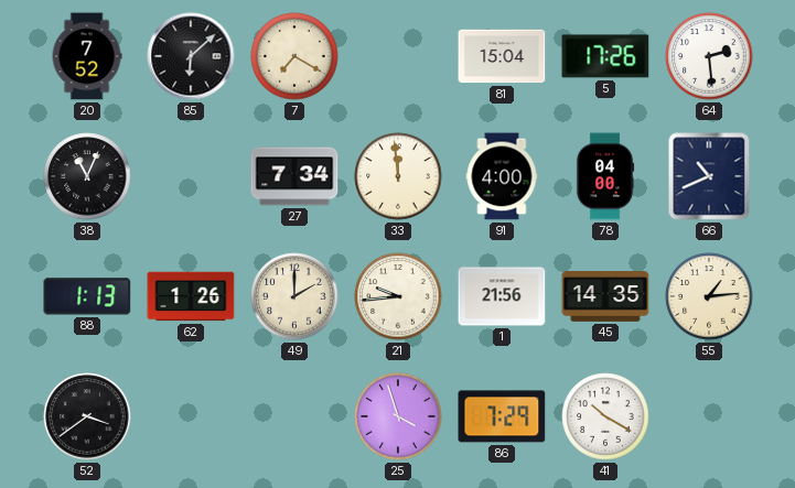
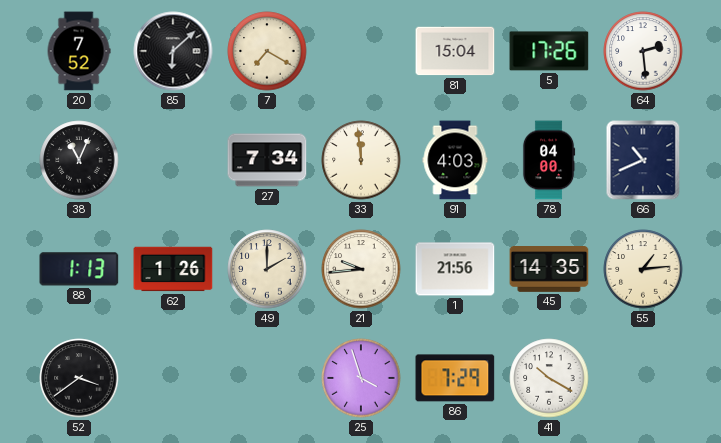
91: 4:00 -> 4:03
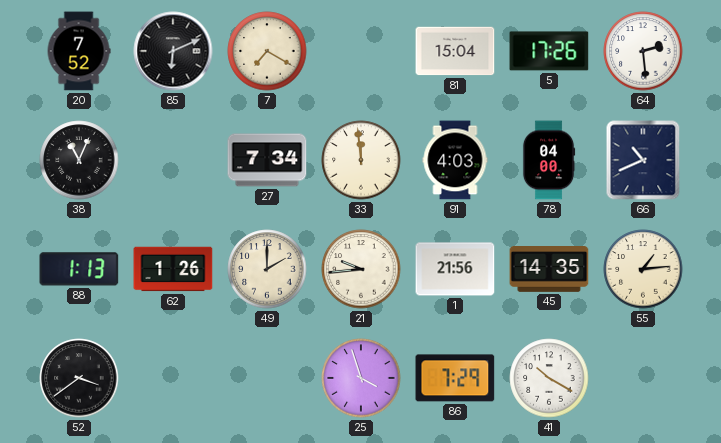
85: 6:08 -> 6:11
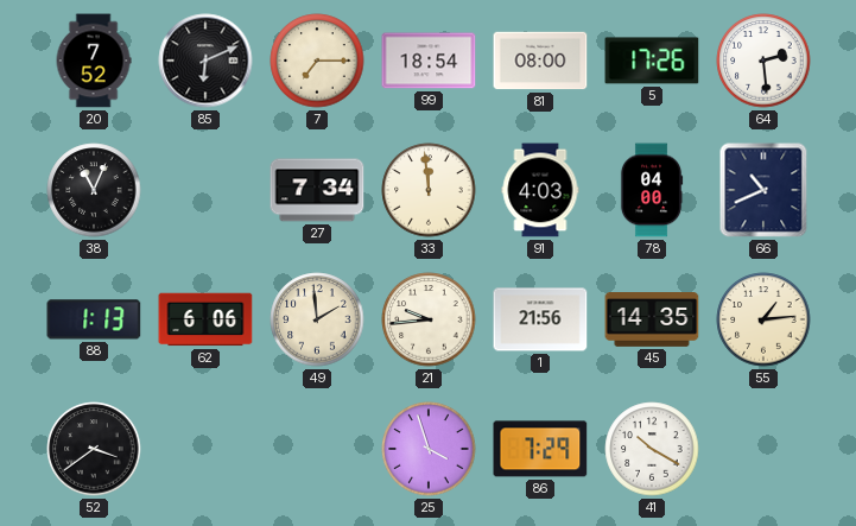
7: 7:20 -> 7:15
99: none -> 18:54
81: 15:04 -> 08:00
62: 1:26 -> 6:06
49: 2:00 -> 1:59
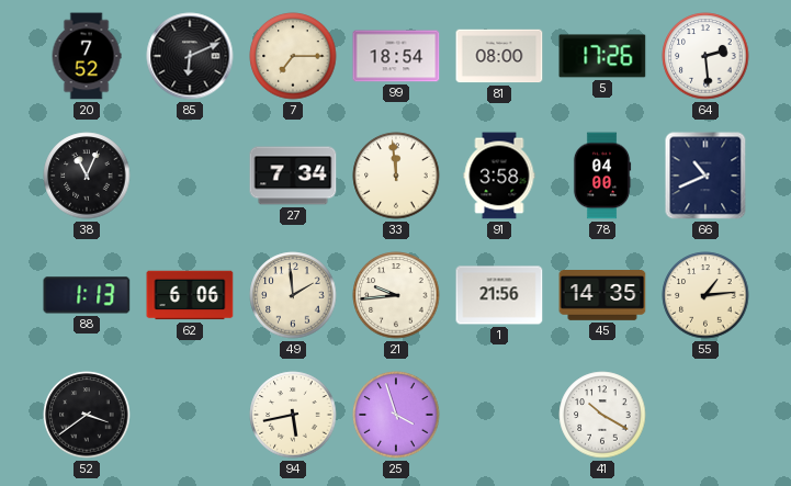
91: 4:03 -> 3:58
94: none -> 5:43
86: 7:29 -> none
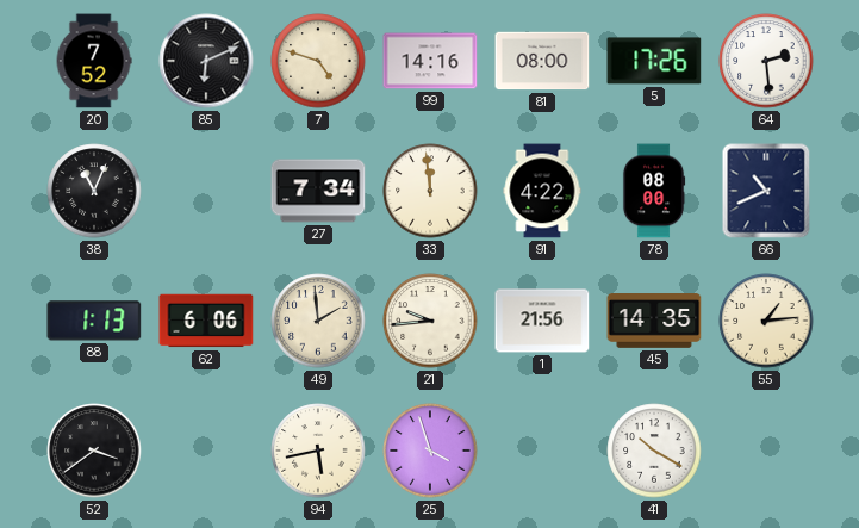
7: 7:15 -> 4:48
99: 18:54 -> 14:16
91: 3:58 -> 4:22
78: 04:00 -> 08:00
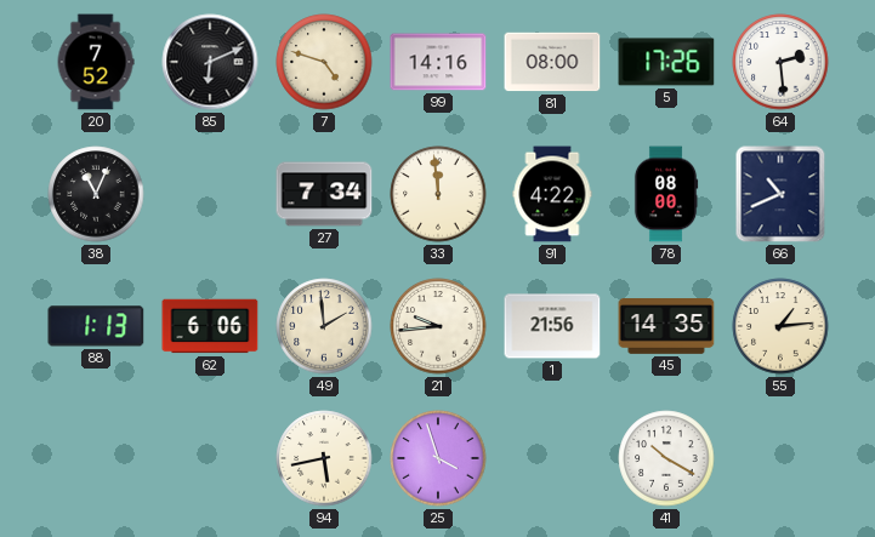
52: 3:39 -> none
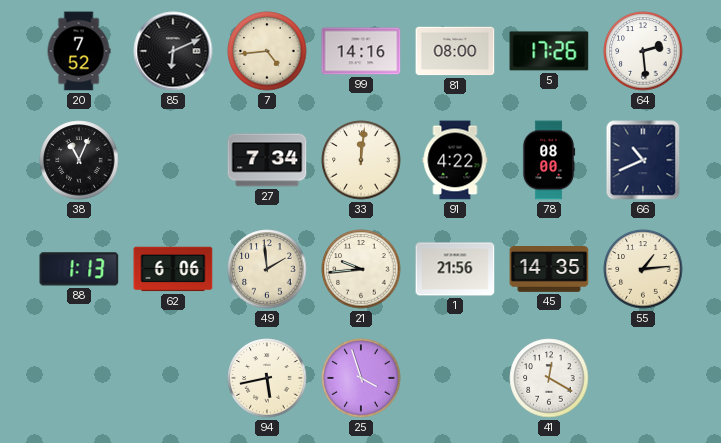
7: 4:48 -> 4:44
33: 11:59 -> 12:01
41: 10:20 -> 12:20
